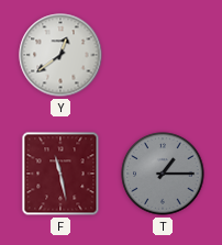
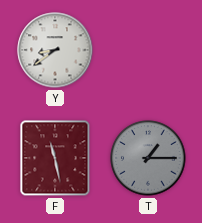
Y: 12:39 -> 8:39
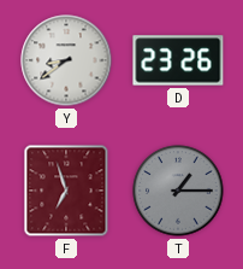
D: none -> 23:26
F: 11:28 -> 6:57
